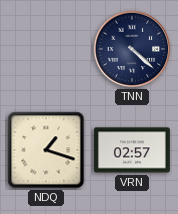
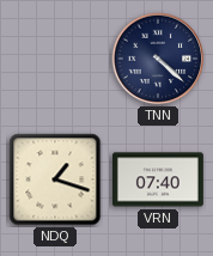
VRN: 02:57 -> 07:40
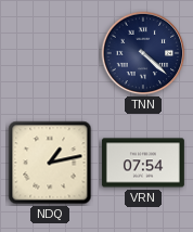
NDQ: 1:18 -> 1:13
VRN: 07:40 -> 07:54
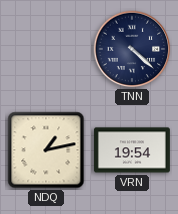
VRN: 07:54 -> 19:54
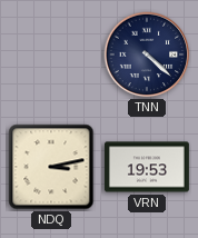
NDQ: 1:13 -> 3:13
VRN: 19:54 -> 19:53
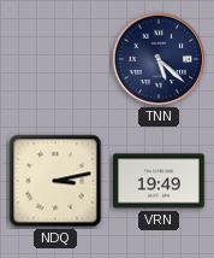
TNN: 4:22 -> 5:22
VRN: 19:53 -> 19:49
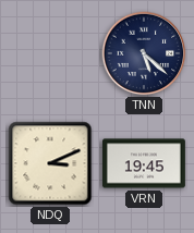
NDQ: 3:13 -> 3:11
VRN: 19:49 -> 19:45
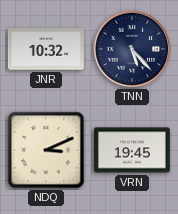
JNR: none -> 10:32
TNN: 5:22 -> 5:23
